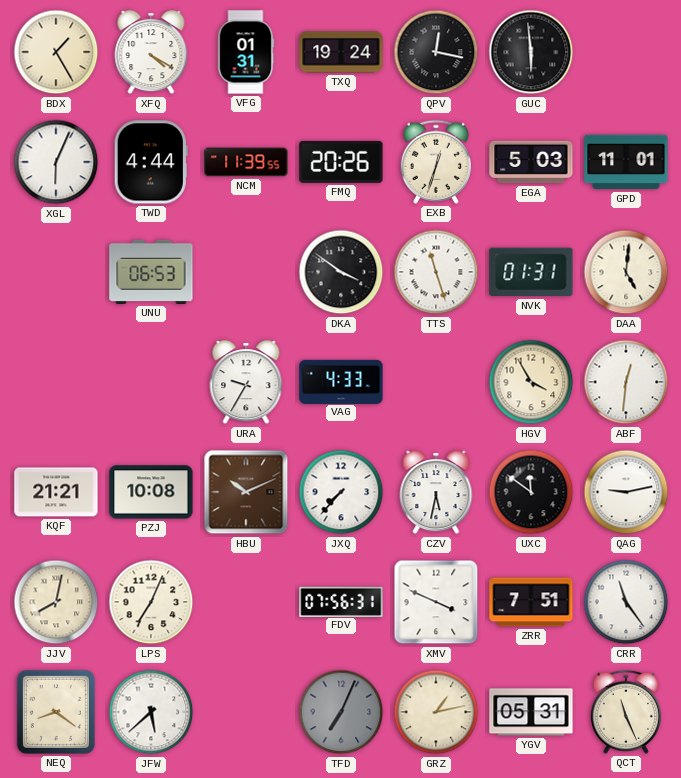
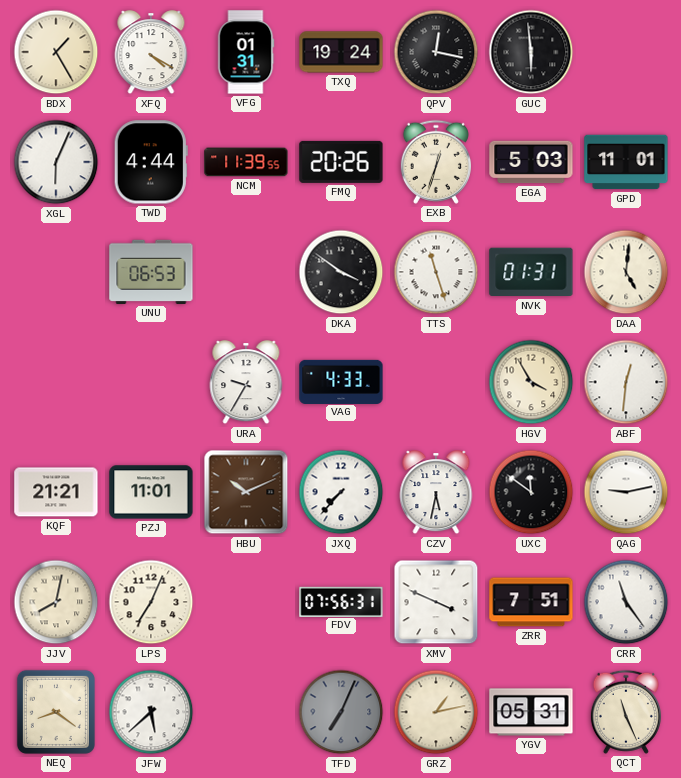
PZJ: 10:08 -> 11:01
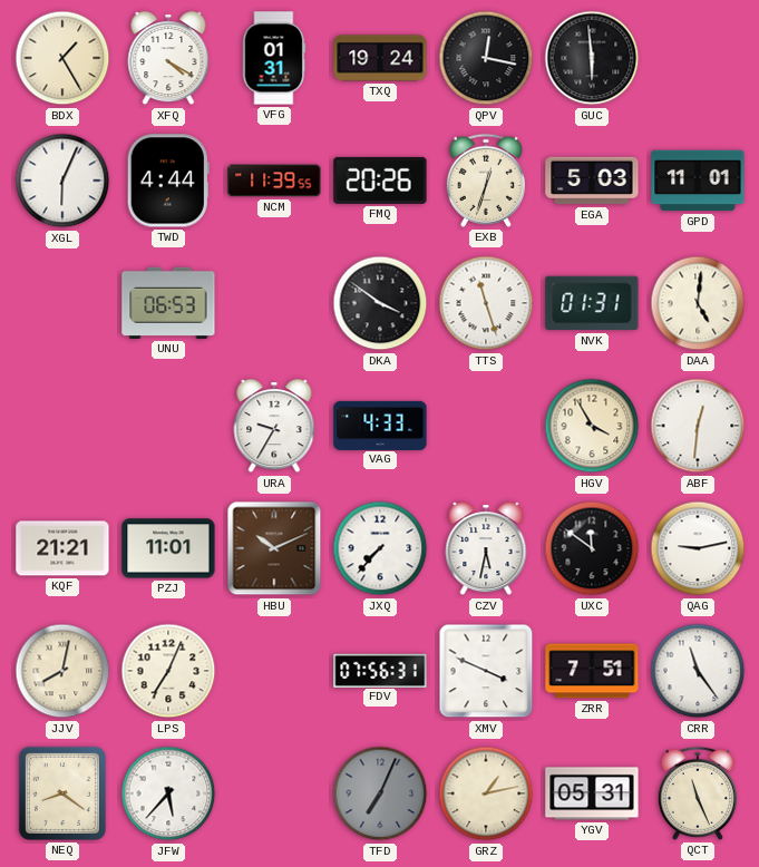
JFW: 5:38 -> 5:37
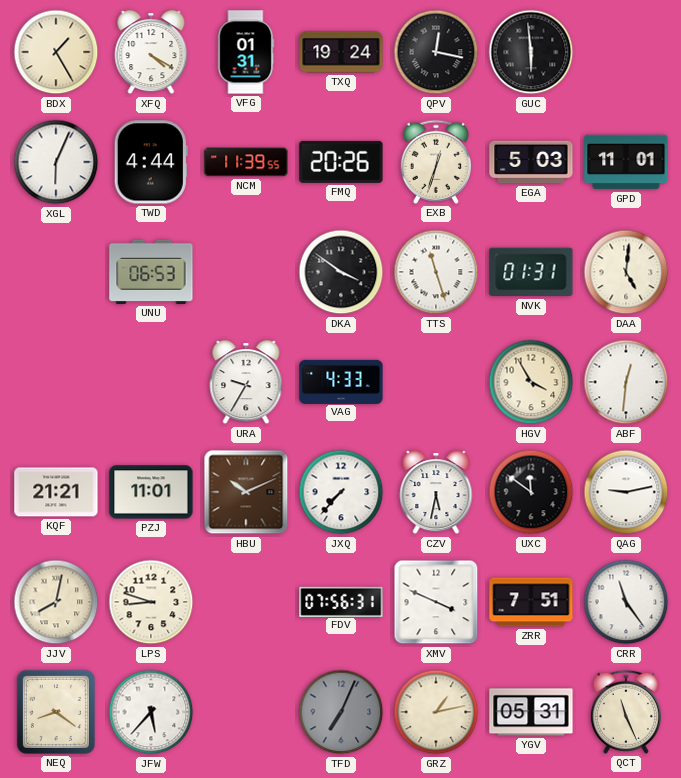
LPS: 7:04 -> 8:48
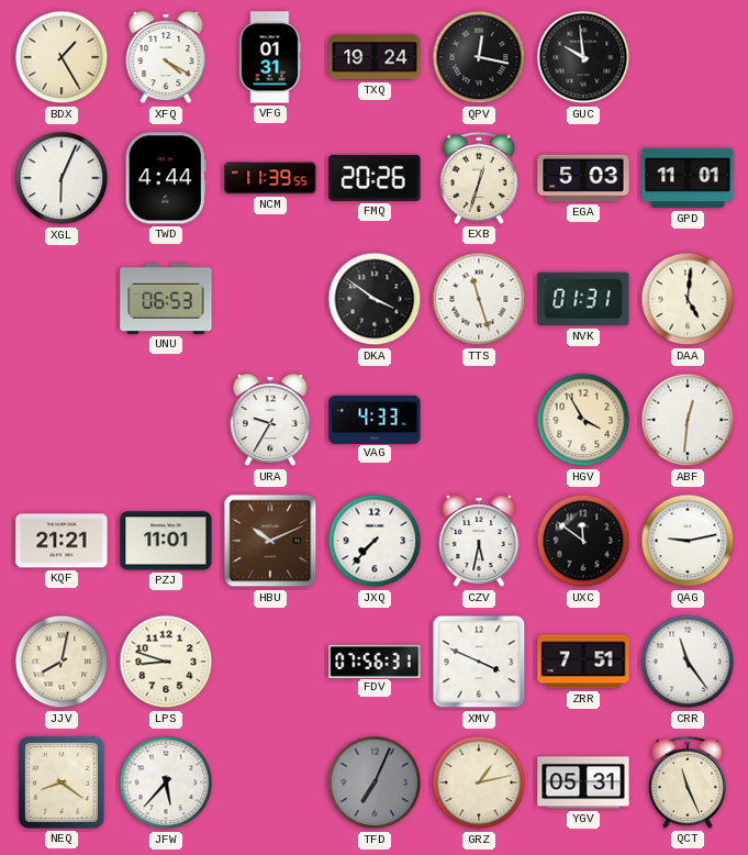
GUC: 5:59 -> 9:59
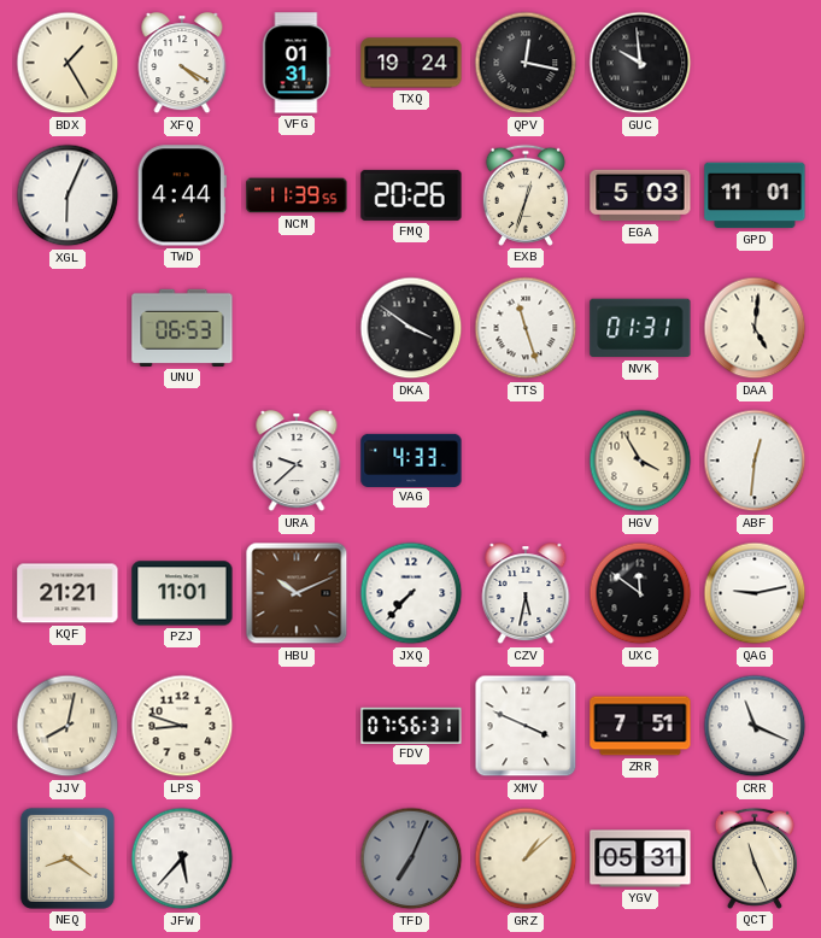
URA: 9:35 -> 9:38
CRR: 11:24 -> 11:19
GRZ: 1:13 -> 1:08
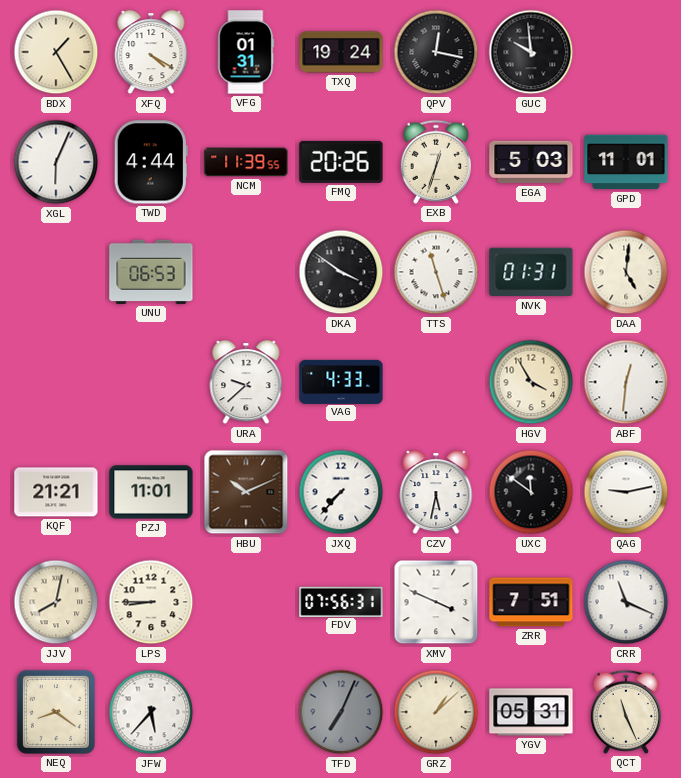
LPS: 8:48 -> 8:45
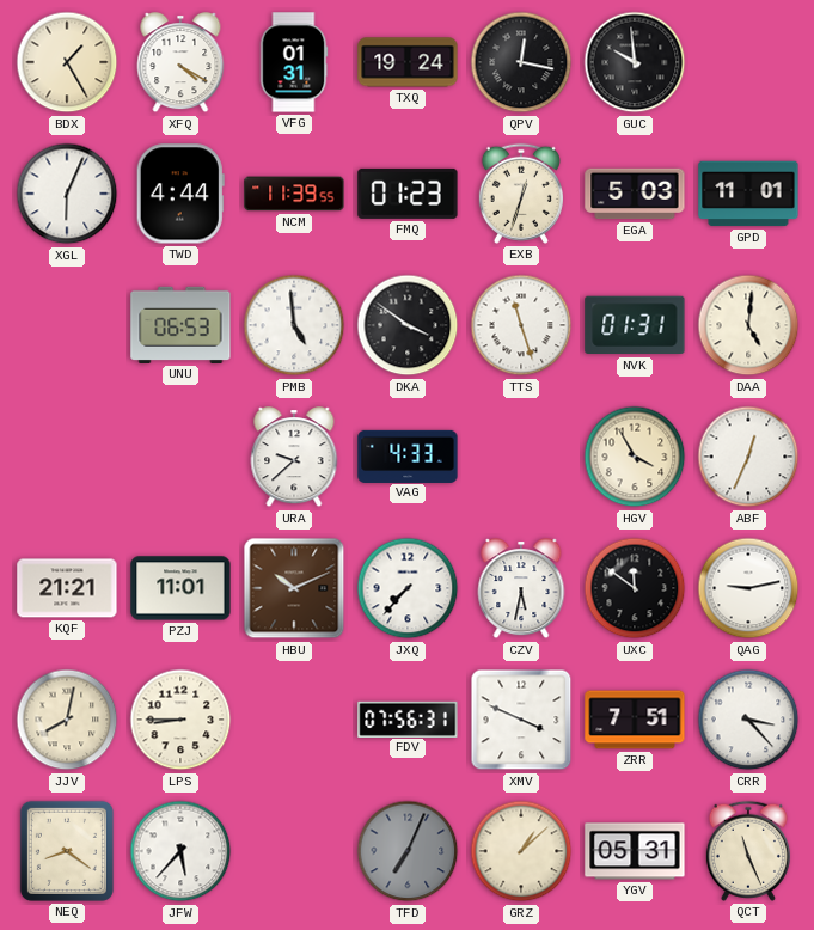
FMQ: 20:26 -> 01:23
PMB: none -> 4:59
ABF: 12:31 -> 12:34
CRR: 11:19 -> 3:23
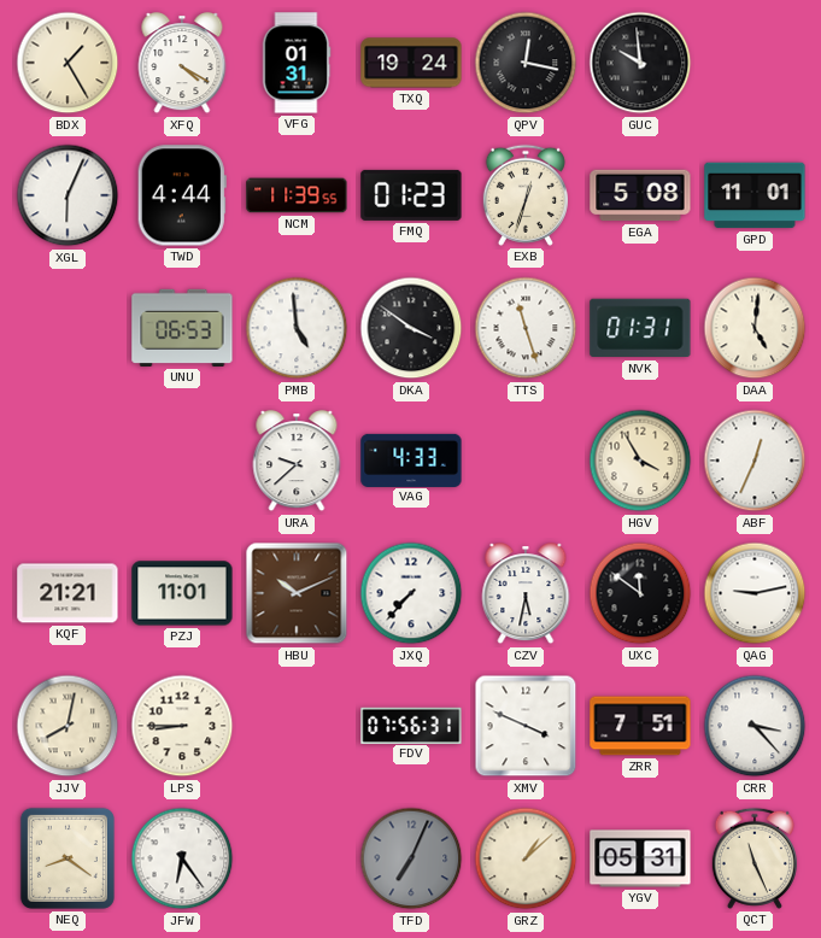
EGA: 5:03 -> 5:08
JFW: 5:37 -> 6:24
